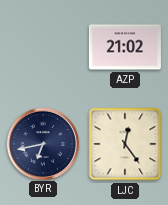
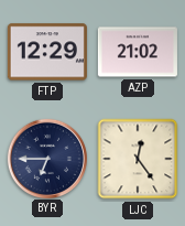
FTP: none -> 12:29
BYR: 6:43 -> 6:45
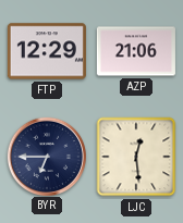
AZP: 21:02 -> 21:06
LJC: 12:24 -> 12:29
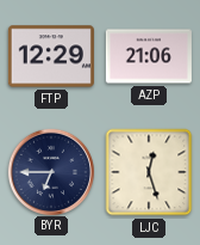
LJC: 12:29 -> 12:27
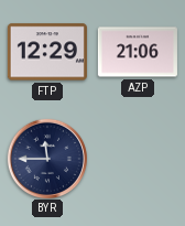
BYR: 6:45 -> 11:45
LJC: 12:27 -> none
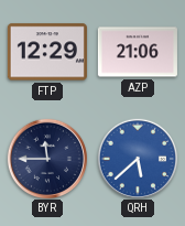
QRH: none -> 5:38
